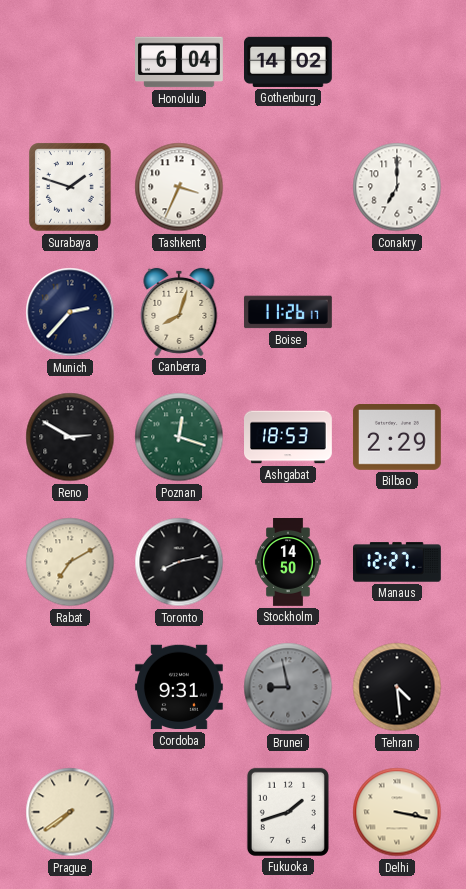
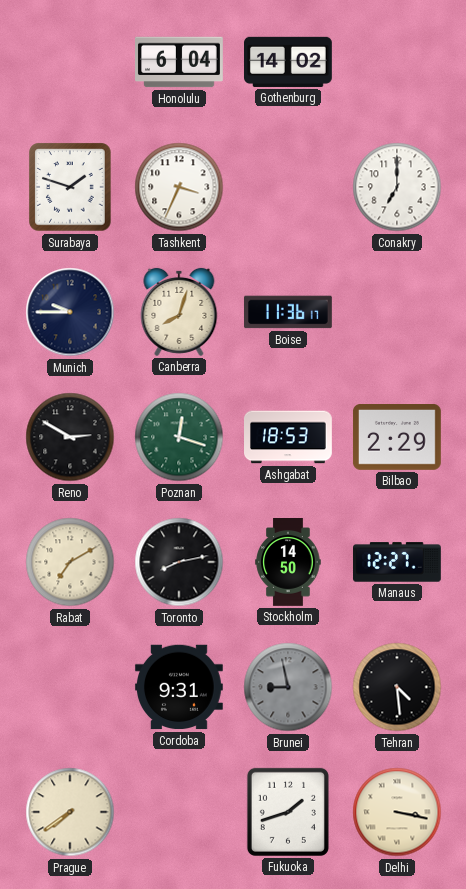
Munich: 2:37 -> 9:45
Boise: 11:26 -> 11:36
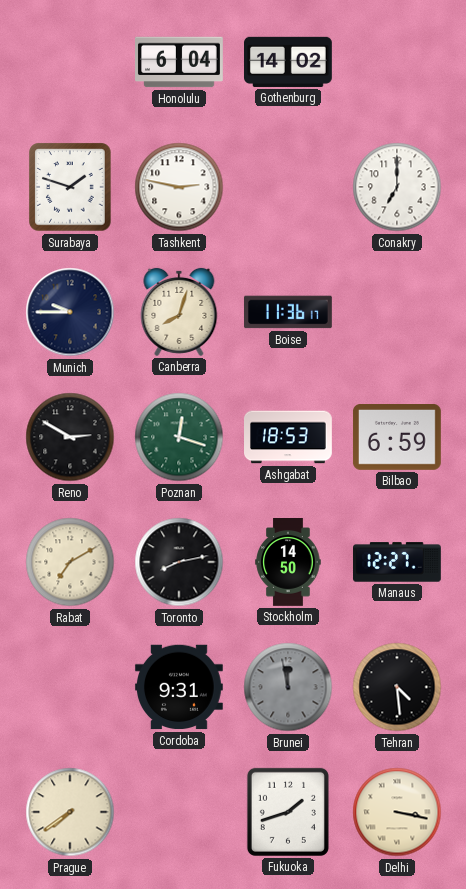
Tashkent: 3:34 -> 2:47
Bilbao: 2:29 -> 6:59
Brunei: 8:58 -> 11:58
